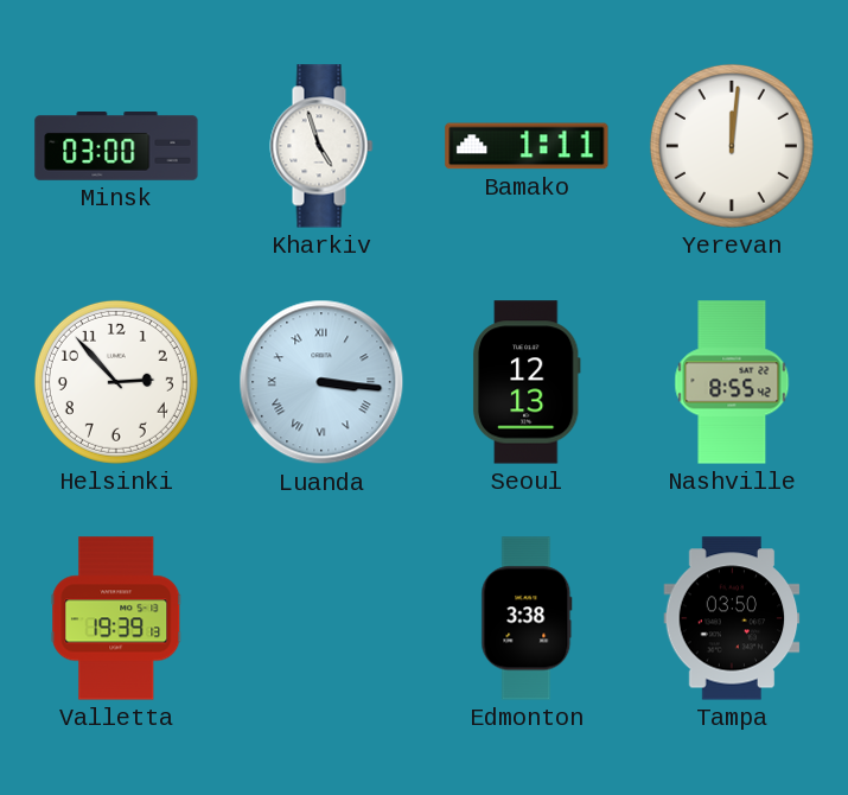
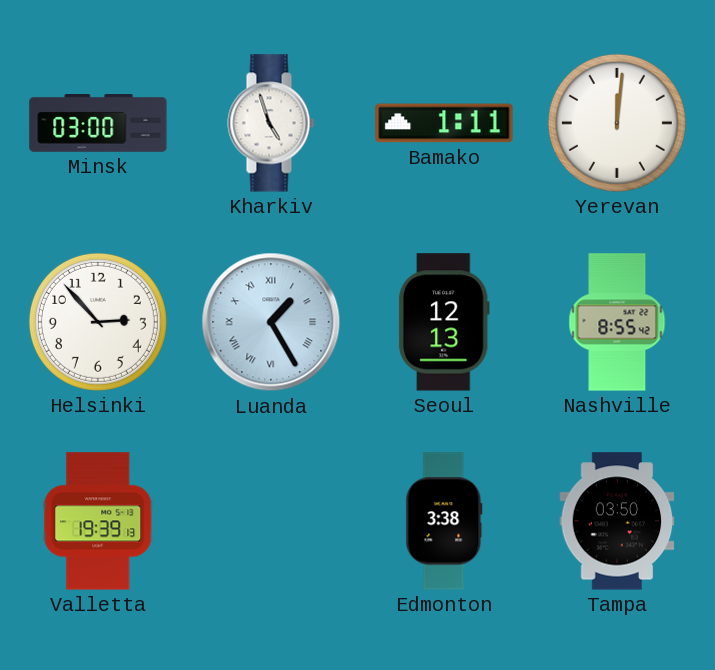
Luanda: 3:16 -> 1:25
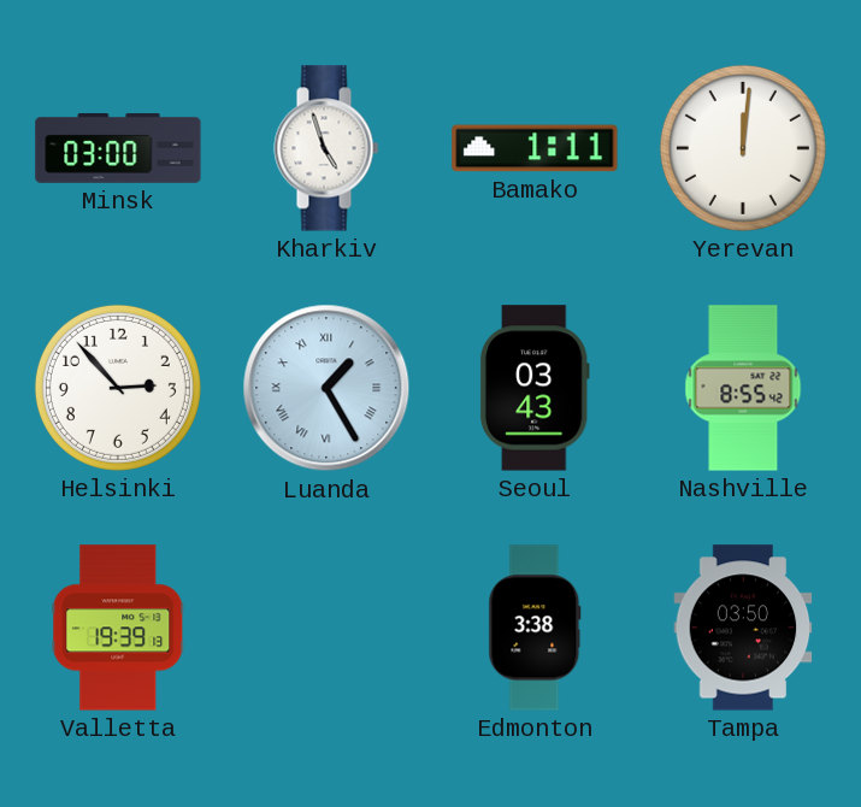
Seoul: 12:13 -> 03:43
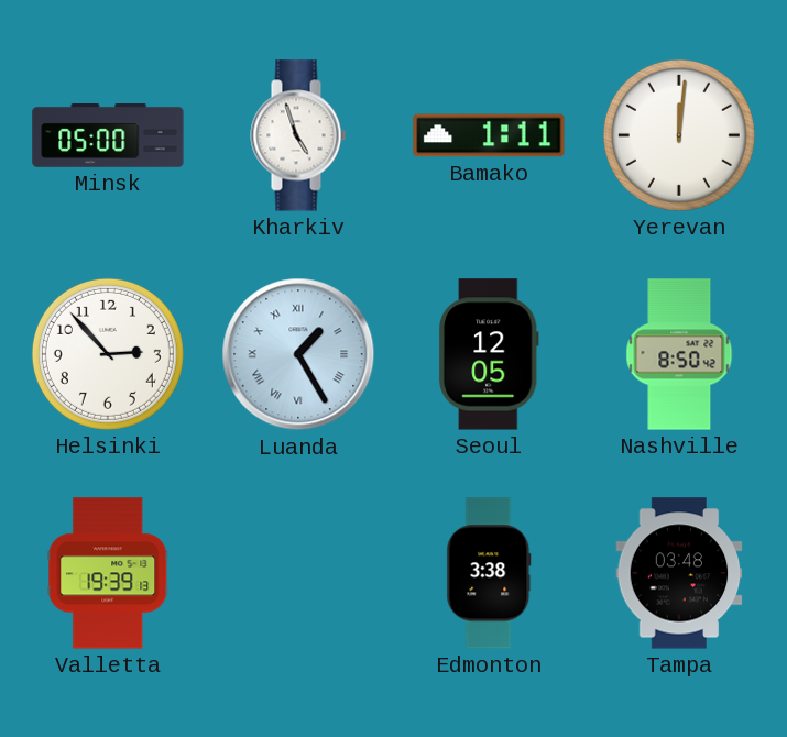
Minsk: 03:00 -> 05:00
Seoul: 03:43 -> 12:05
Nashville: 8:55 -> 8:50
Tampa: 03:50 -> 03:48
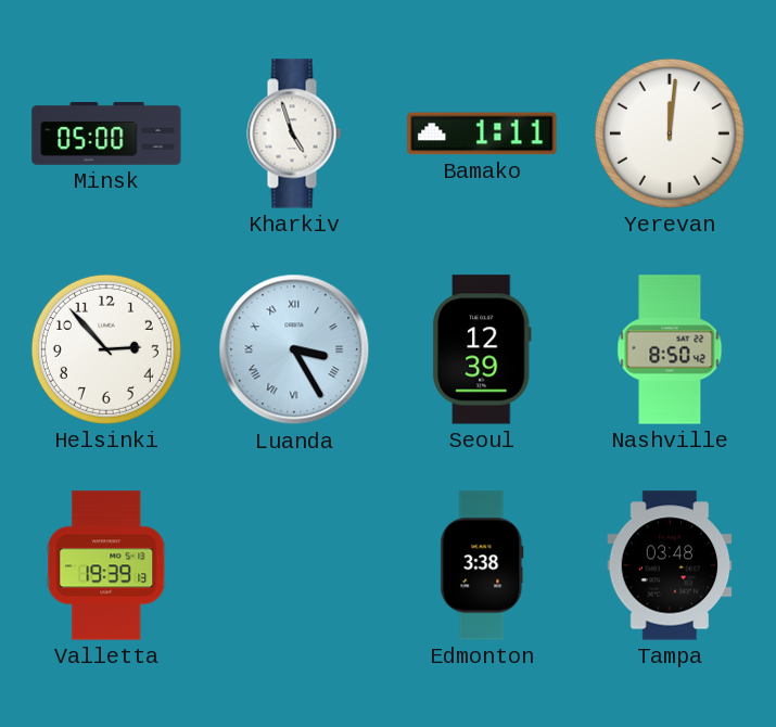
Luanda: 1:25 -> 3:25
Seoul: 12:05 -> 12:39
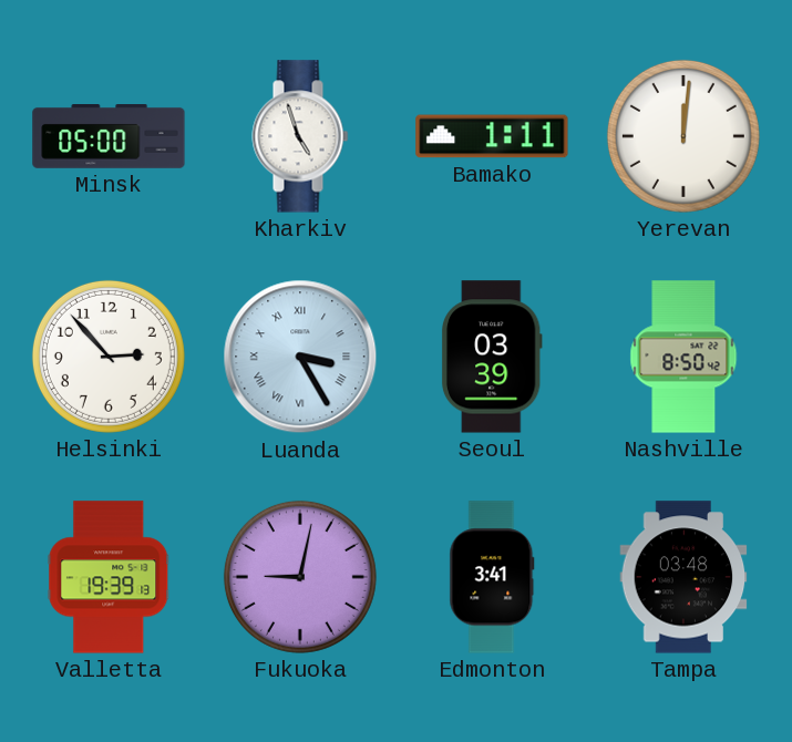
Seoul: 12:39 -> 03:39
Fukuoka: none -> 9:02
Edmonton: 3:38 -> 3:41
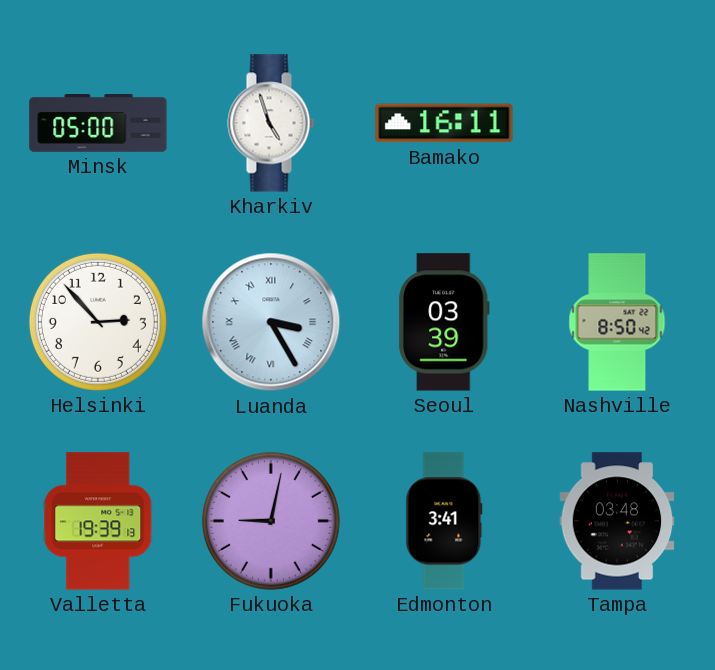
Bamako: 1:11 -> 16:11
Yerevan: 12:01 -> none
